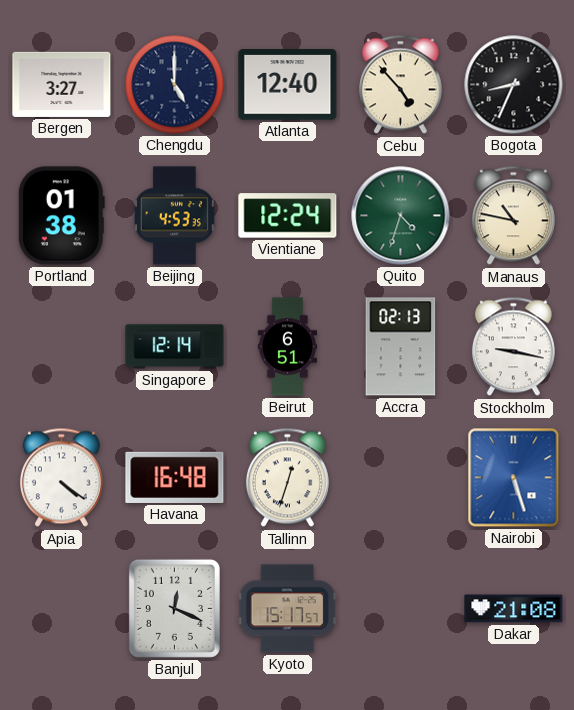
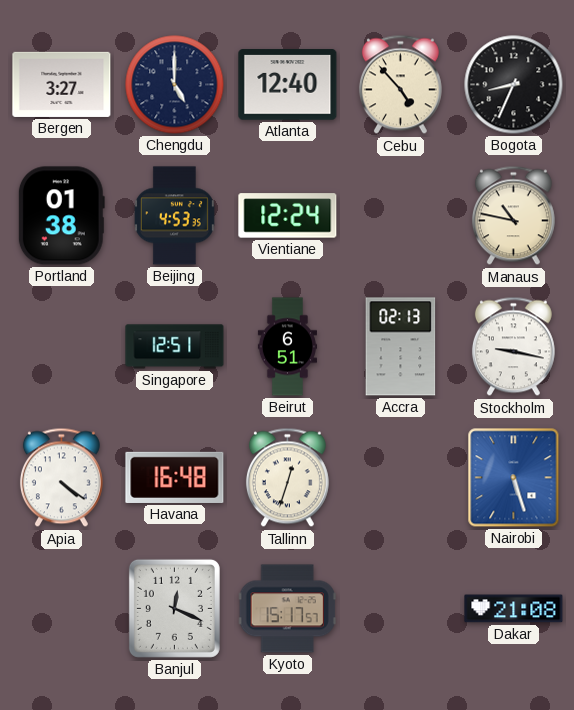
Quito: 4:33 -> none
Singapore: 12:14 -> 12:51
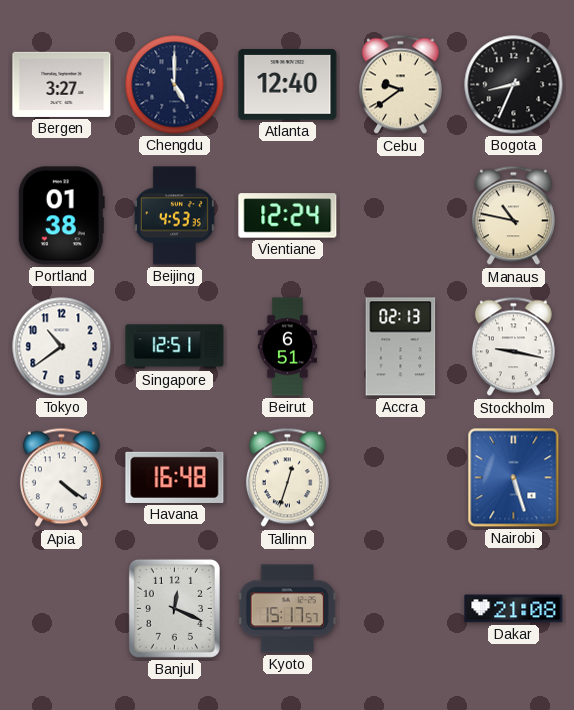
Cebu: 4:53 -> 9:39
Tokyo: none -> 10:39
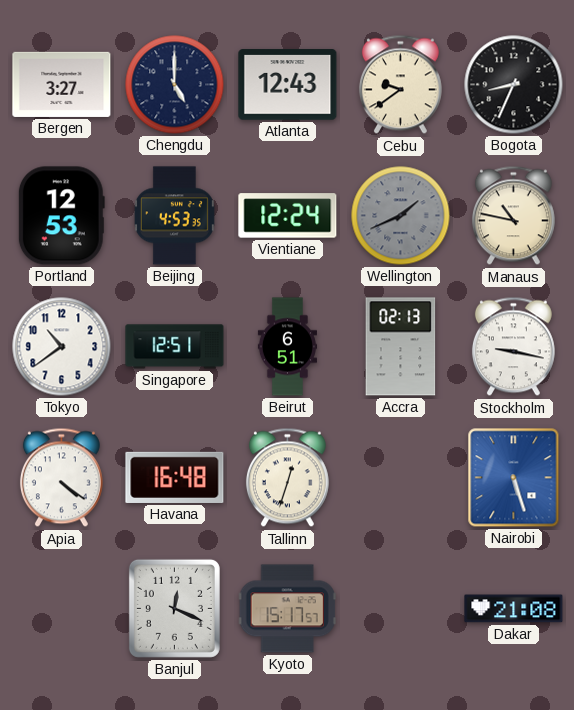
Atlanta: 12:40 -> 12:43
Portland: 01:38 -> 12:53
Wellington: none -> 1:41
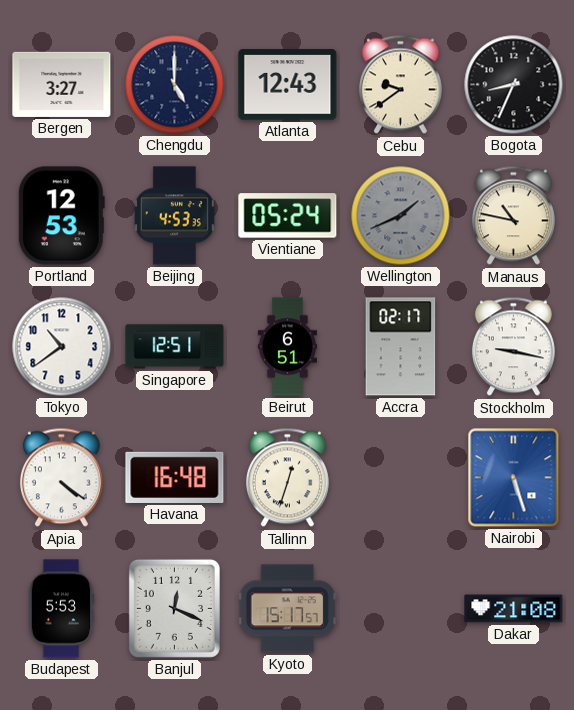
Vientiane: 12:24 -> 05:24
Accra: 02:13 -> 02:17
Budapest: none -> 5:53
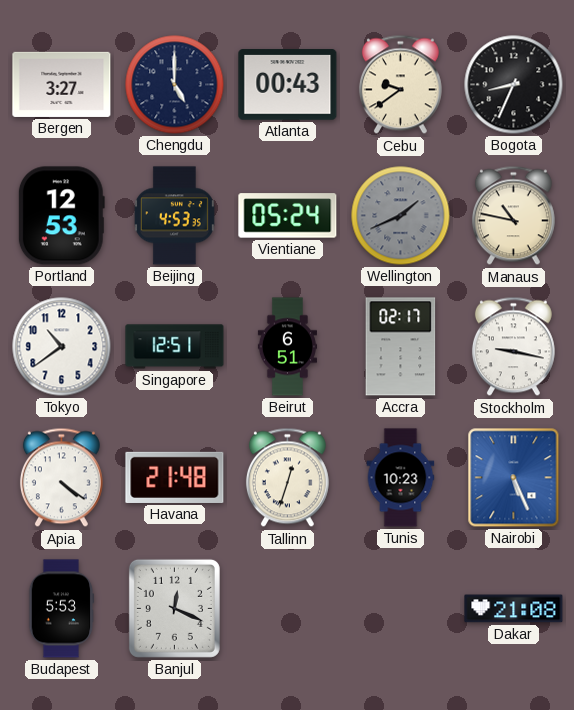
Atlanta: 12:43 -> 00:43
Havana: 16:48 -> 21:48
Tunis: none -> 10:23
Nairobi: 5:27 -> 5:26
Kyoto: 15:17 -> none
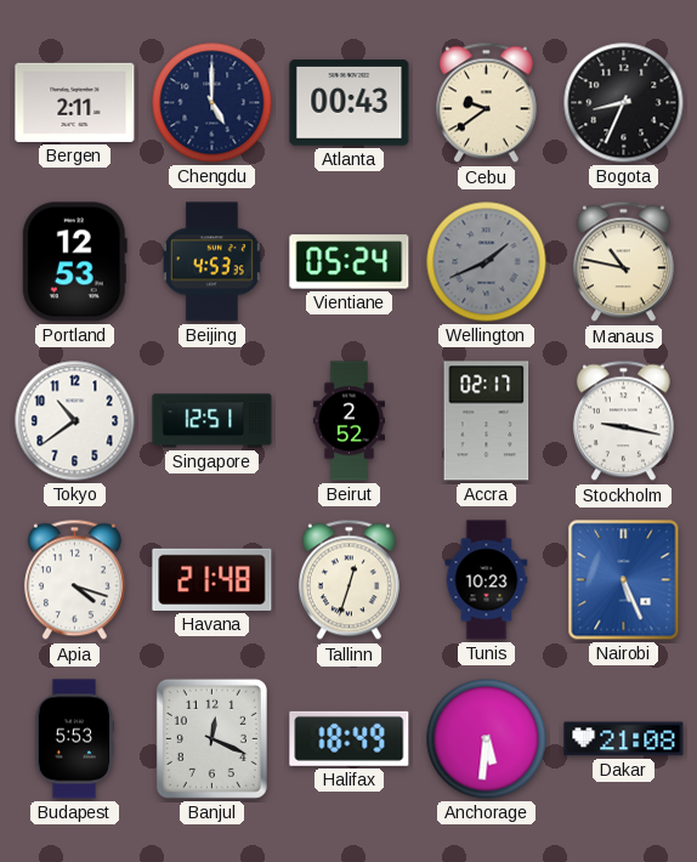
Bergen: 3:27 -> 2:11
Beirut: 6:51 -> 2:52
Apia: 4:21 -> 4:18
Halifax: none -> 18:49
Anchorage: none -> 5:31
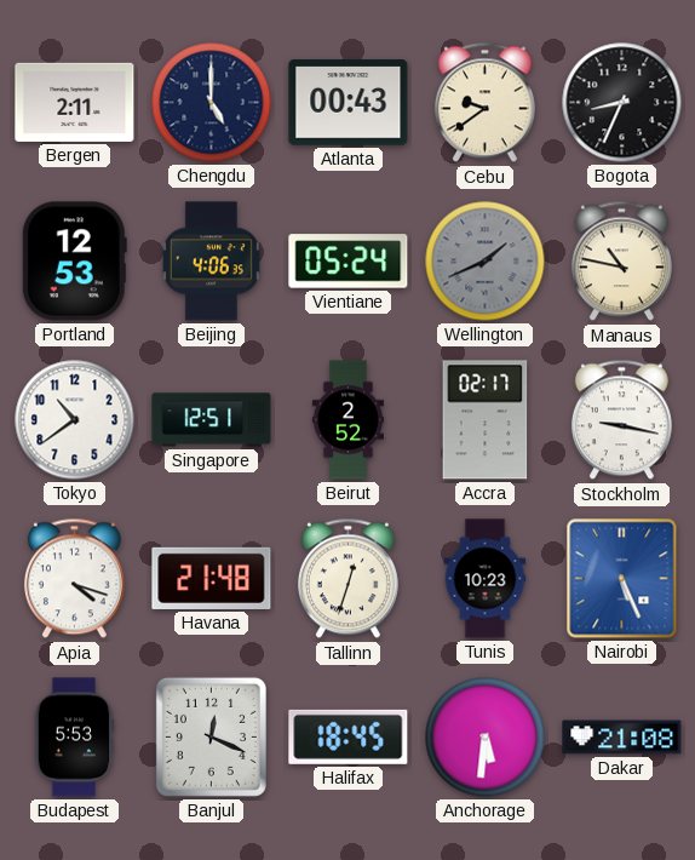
Beijing: 4:53 -> 4:06
Halifax: 18:49 -> 18:45
